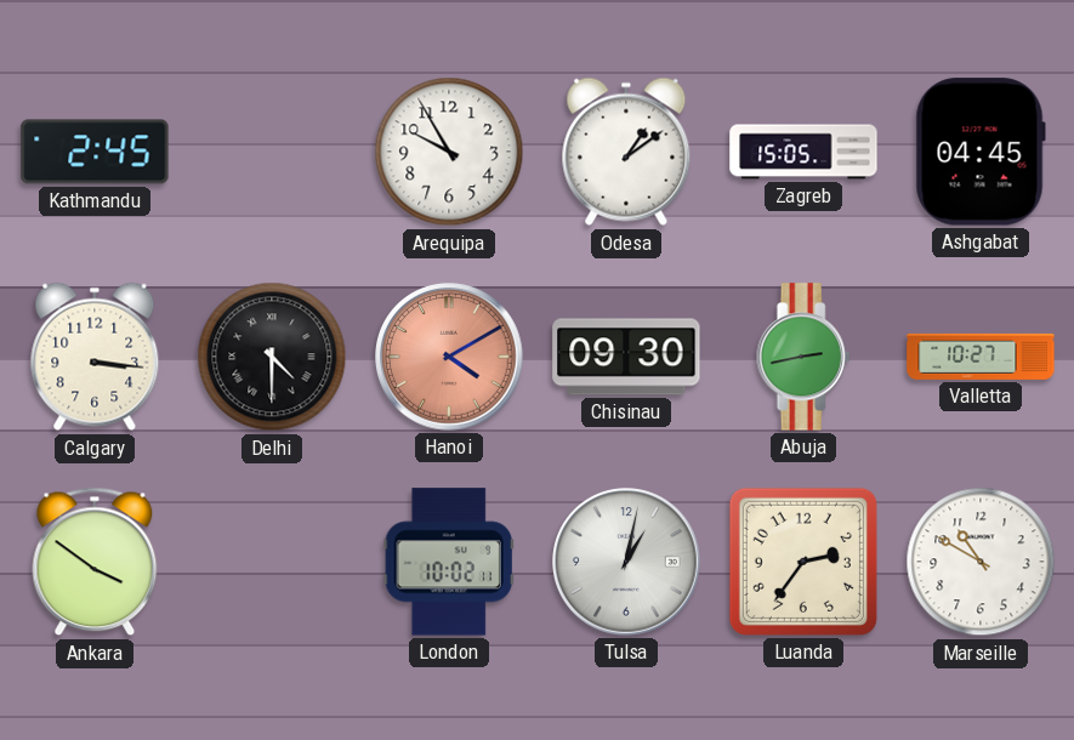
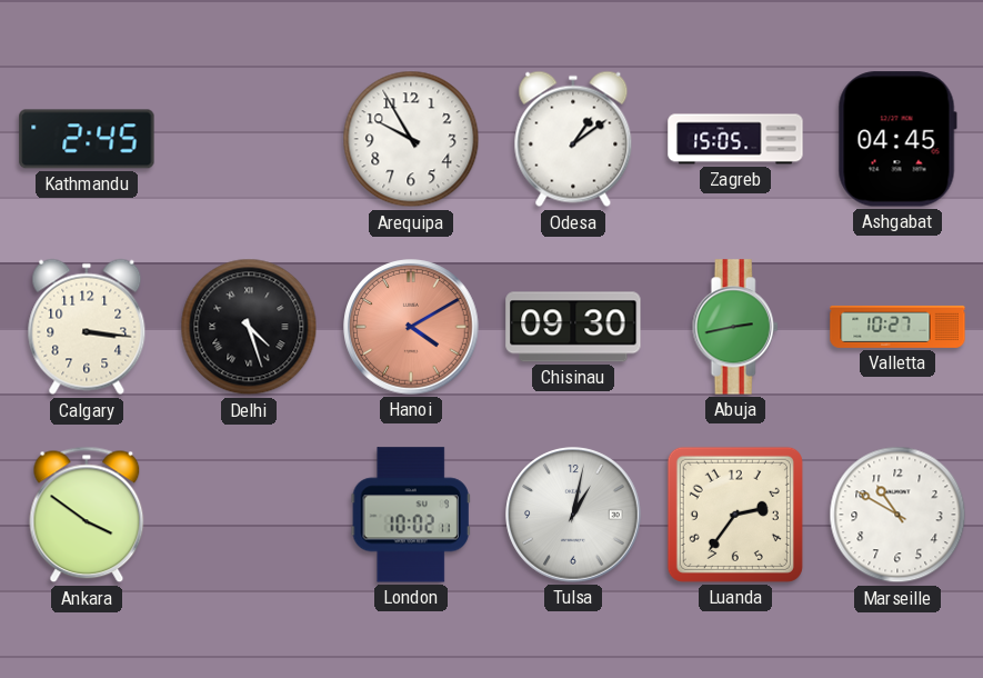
Delhi: 4:30 -> 4:27
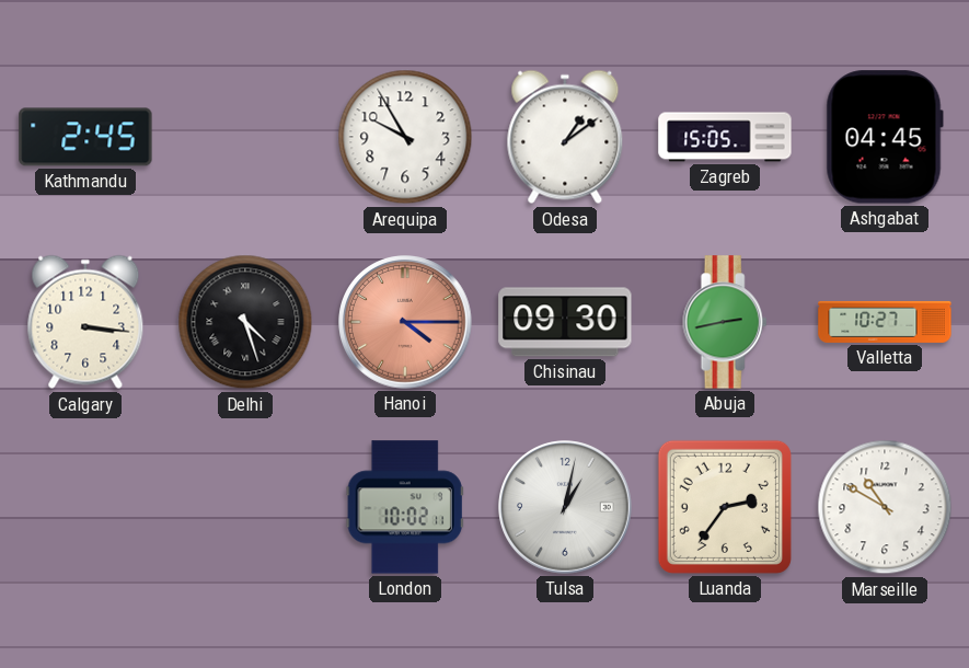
Hanoi: 4:10 -> 4:15
Ankara: 3:51 -> none
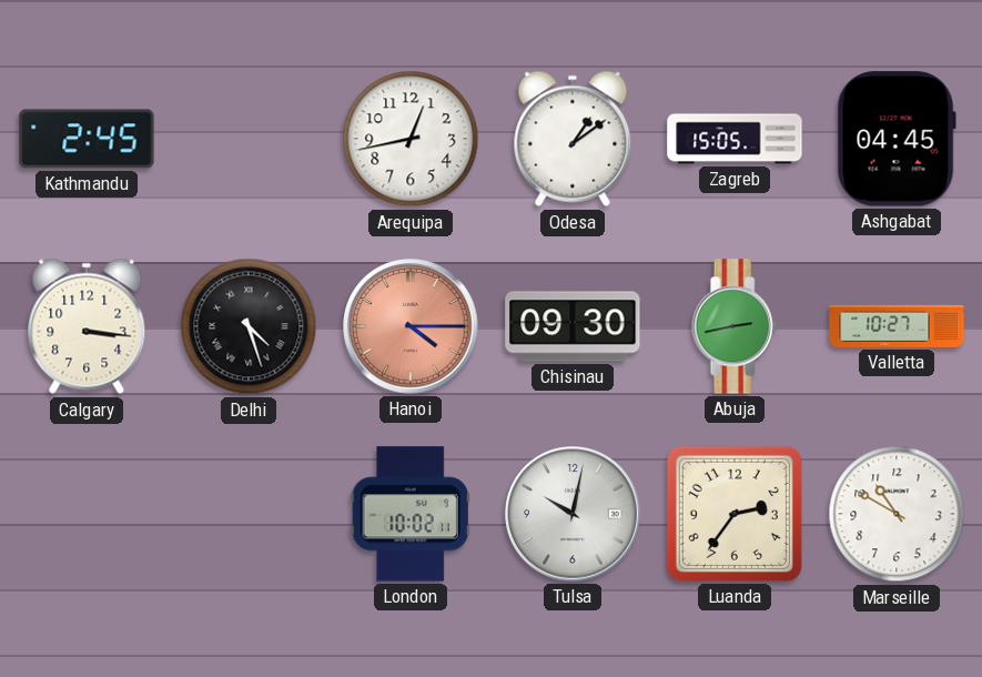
Arequipa: 9:55 -> 12:43
Tulsa: 1:02 -> 10:02
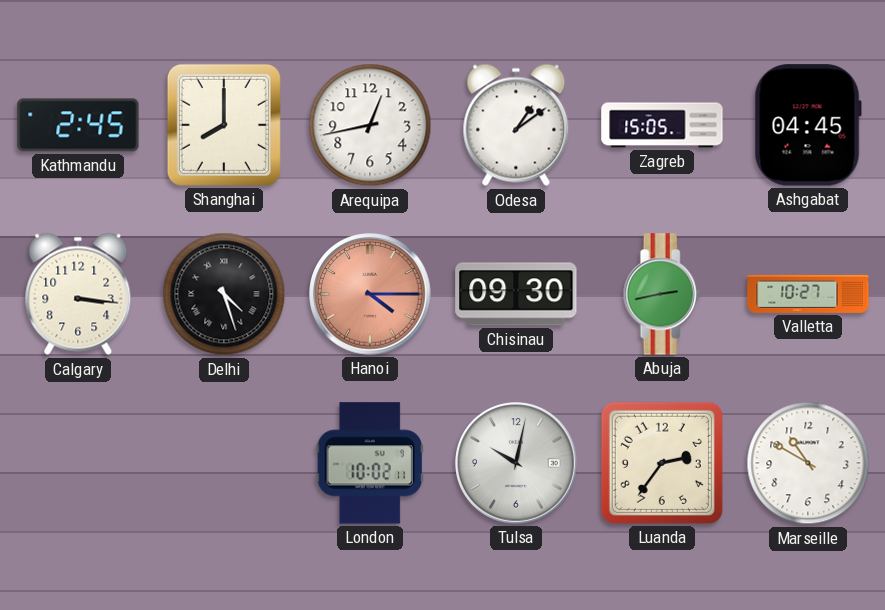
Shanghai: none -> 8:00
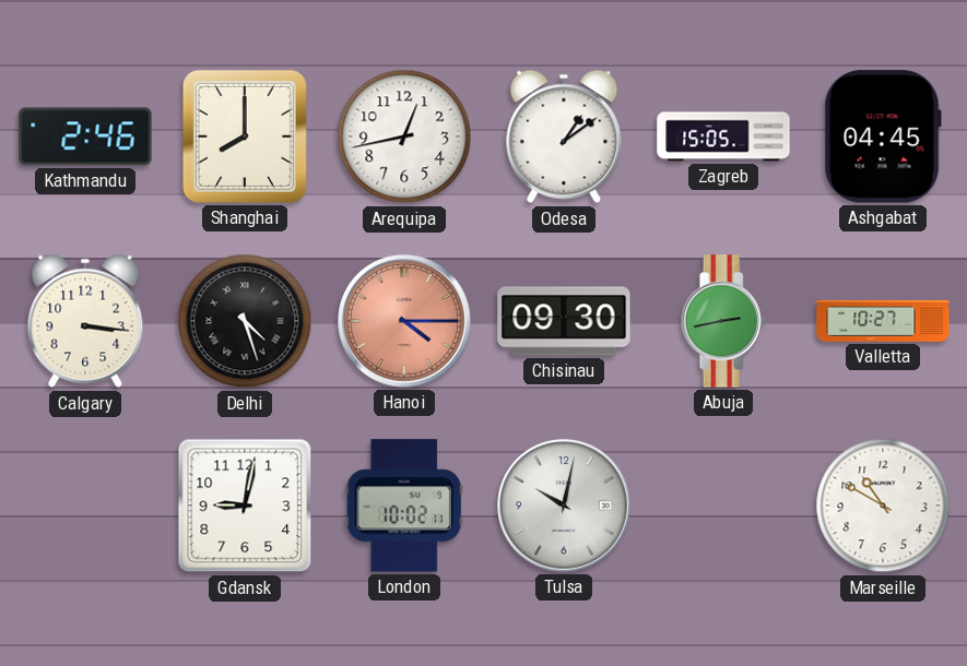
Kathmandu: 2:45 -> 2:46
Gdansk: none -> 9:02
Luanda: 2:36 -> none
